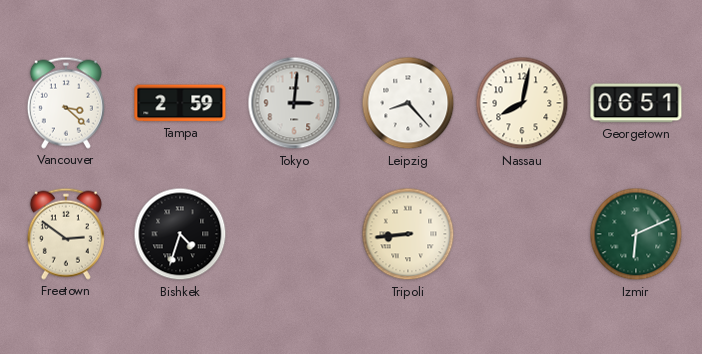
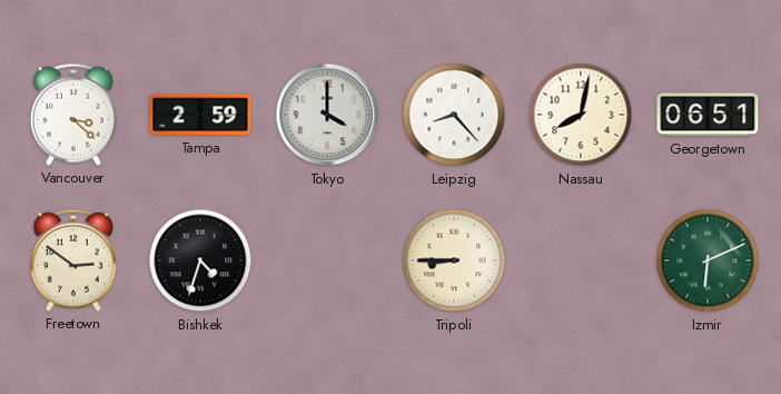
Tokyo: 3:01 -> 4:00
Tripoli: 8:44 -> 8:45
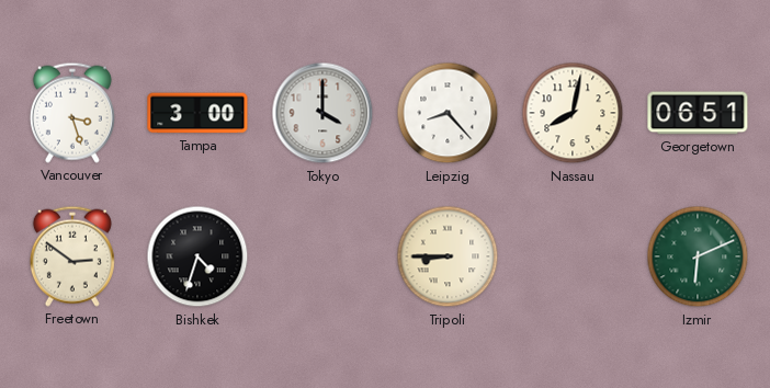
Vancouver: 3:22 -> 3:27
Tampa: 2:59 -> 3:00
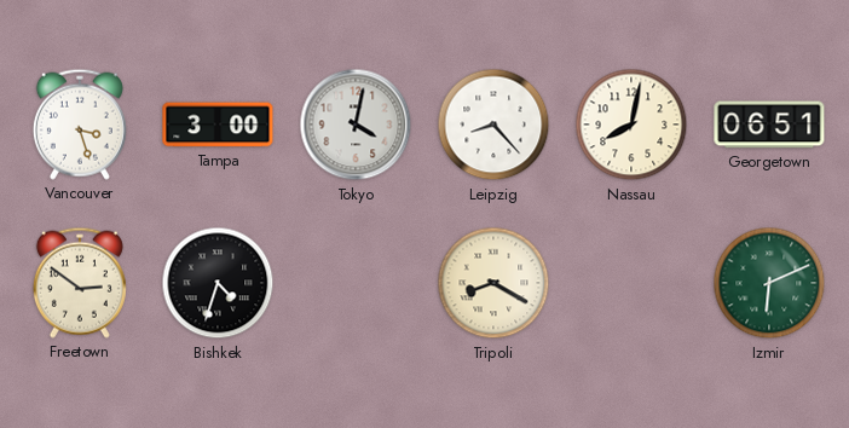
Tokyo: 4:00 -> 4:02
Tripoli: 8:45 -> 8:20
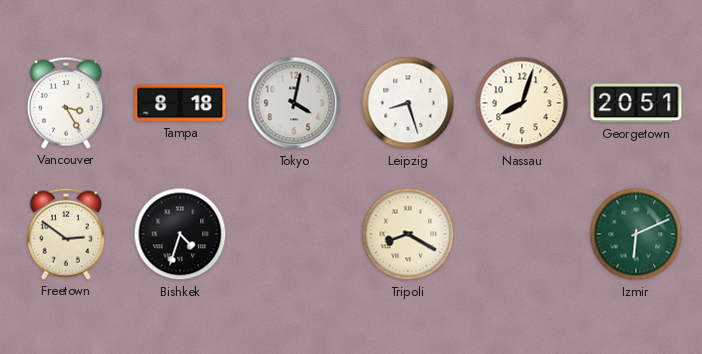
Vancouver: 3:27 -> 3:25
Tampa: 3:00 -> 8:18
Leipzig: 8:23 -> 8:27
Nassau: 8:02 -> 8:03
Georgetown: 06:51 -> 20:51
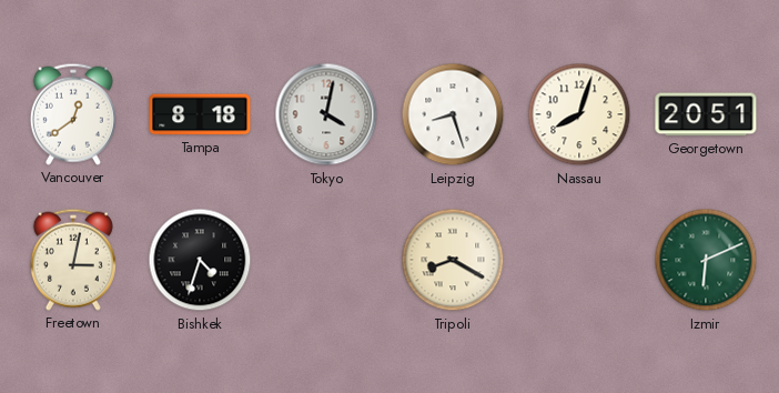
Vancouver: 3:25 -> 12:39
Freetown: 2:51 -> 3:02
